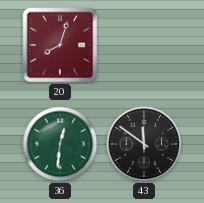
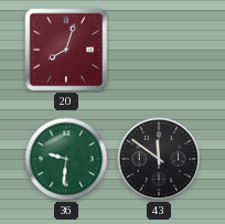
36: 12:31 -> 9:31
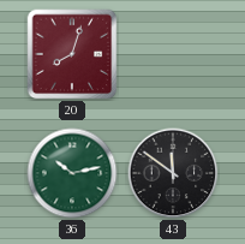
36: 9:31 -> 10:13
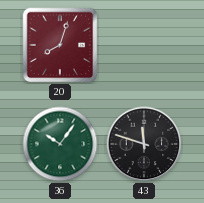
36: 10:13 -> 10:06
43: 11:51 -> 11:48
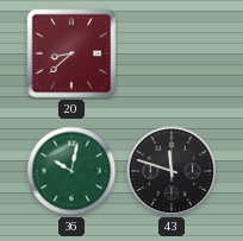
20: 8:03 -> 8:38
36: 10:06 -> 10:02
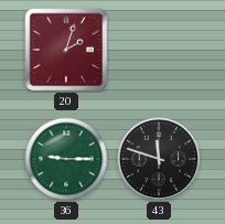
20: 8:38 -> 2:03
36: 10:02 -> 9:15
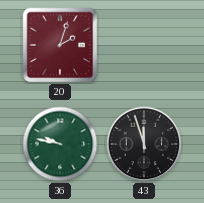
36: 9:15 -> 9:47
43: 11:48 -> 11:57
